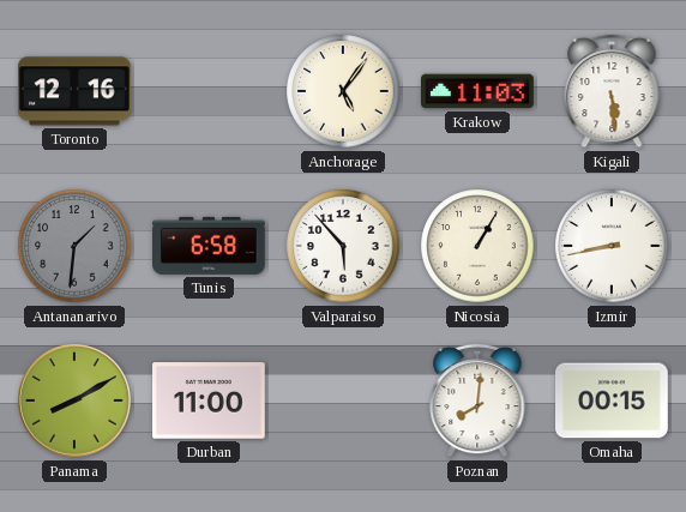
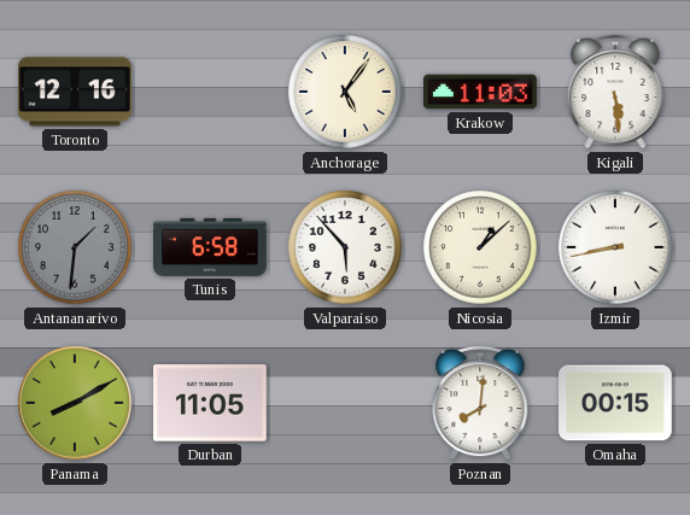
Nicosia: 1:05 -> 1:08
Durban: 11:00 -> 11:05
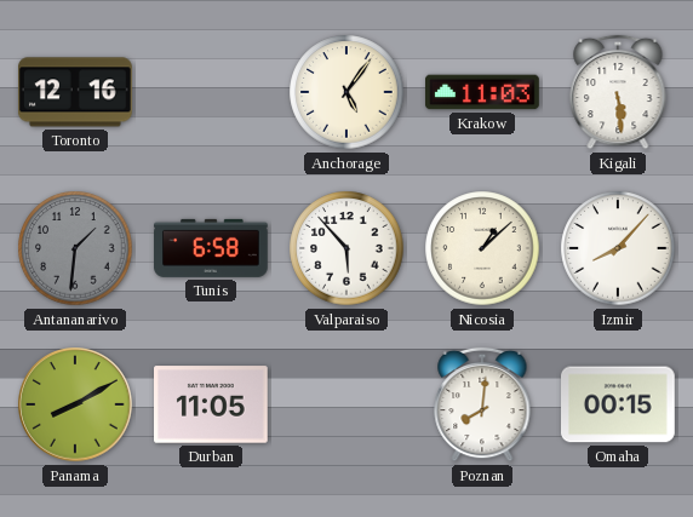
Izmir: 8:43 -> 8:07
